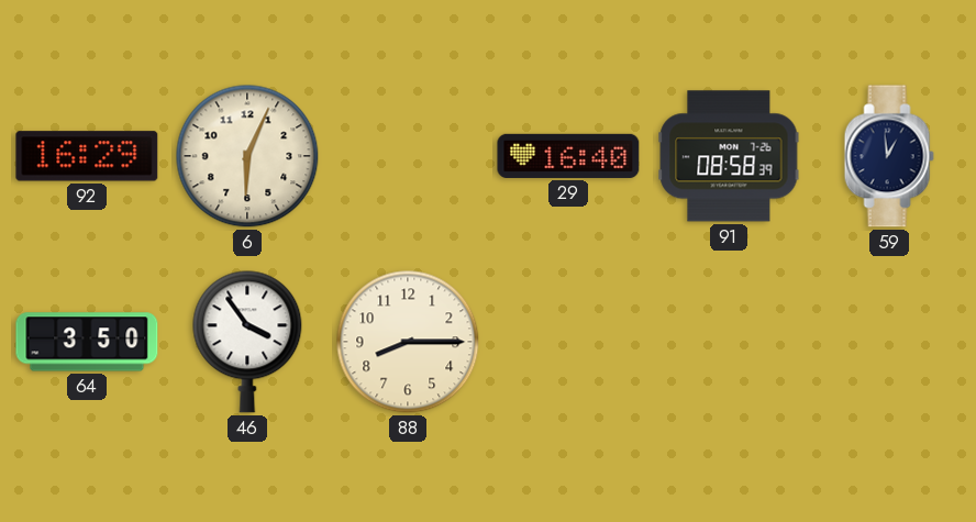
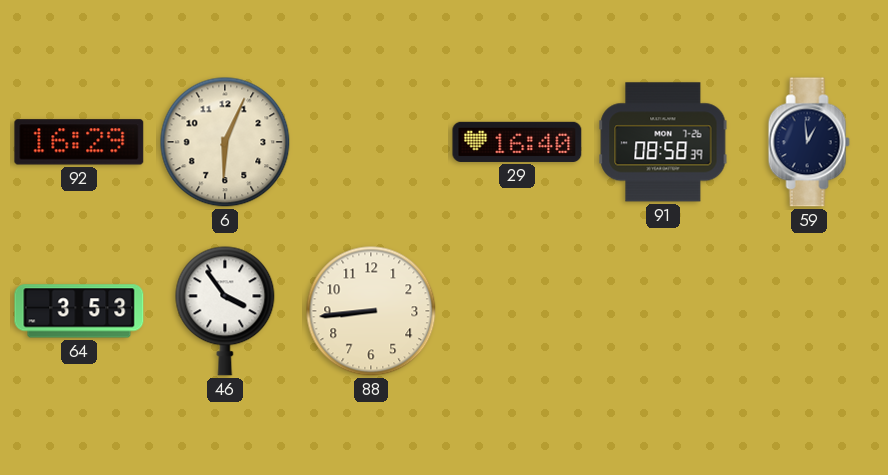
64: 3:50 -> 3:53
88: 8:15 -> 8:44
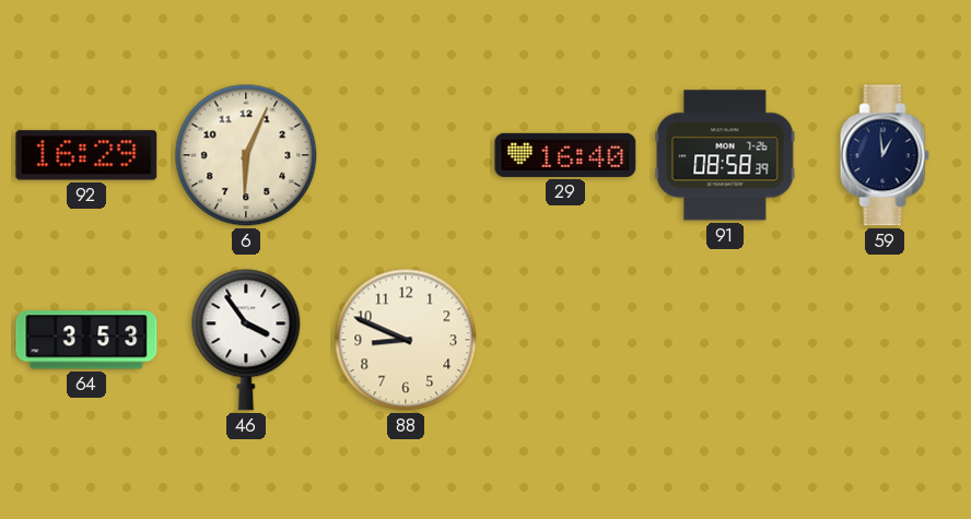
88: 8:44 -> 8:49
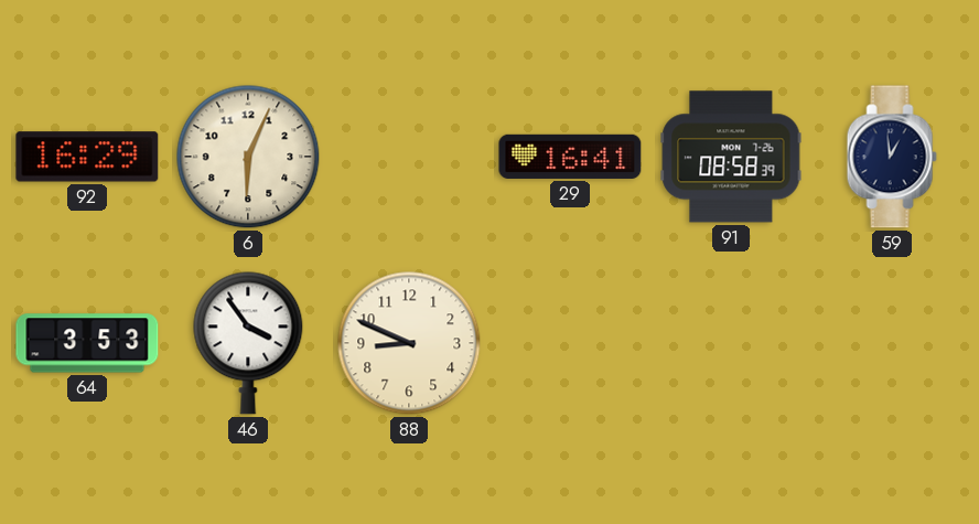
29: 16:40 -> 16:41
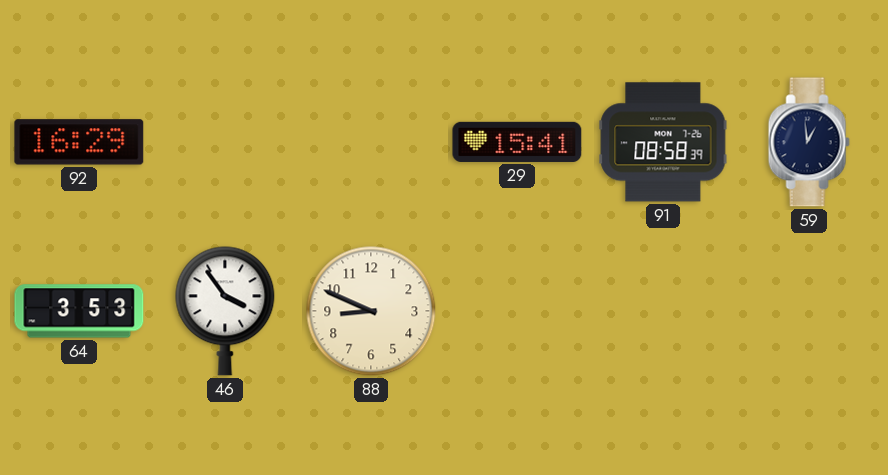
6: 6:04 -> none
29: 16:41 -> 15:41
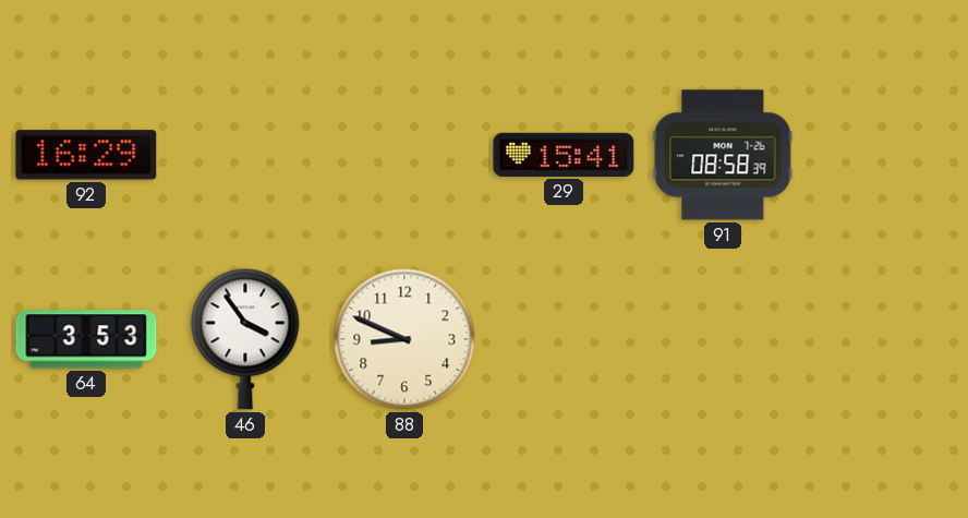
59: 12:59 -> none
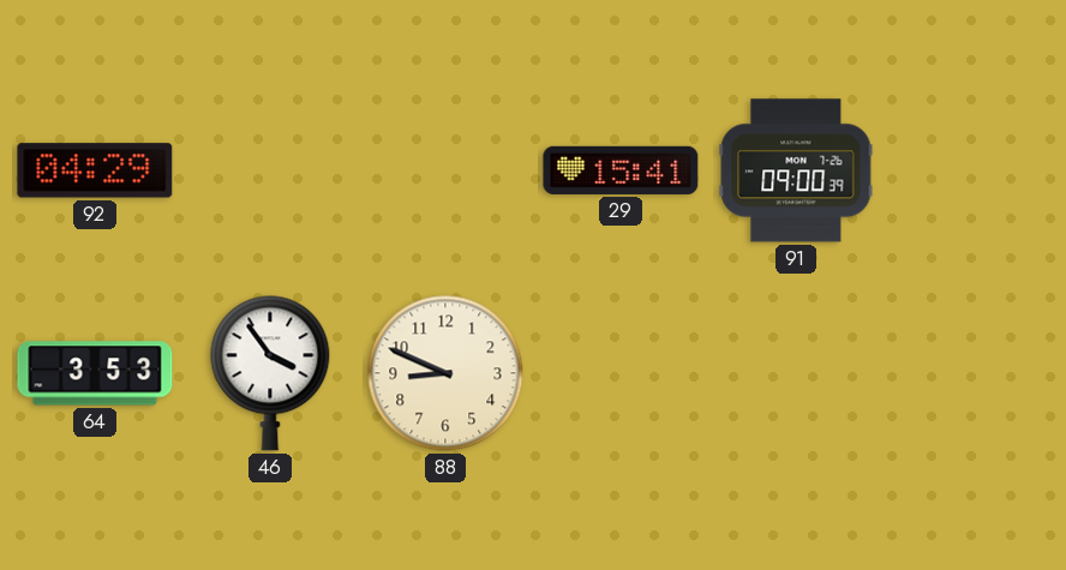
92: 16:29 -> 04:29
91: 08:58 -> 09:00
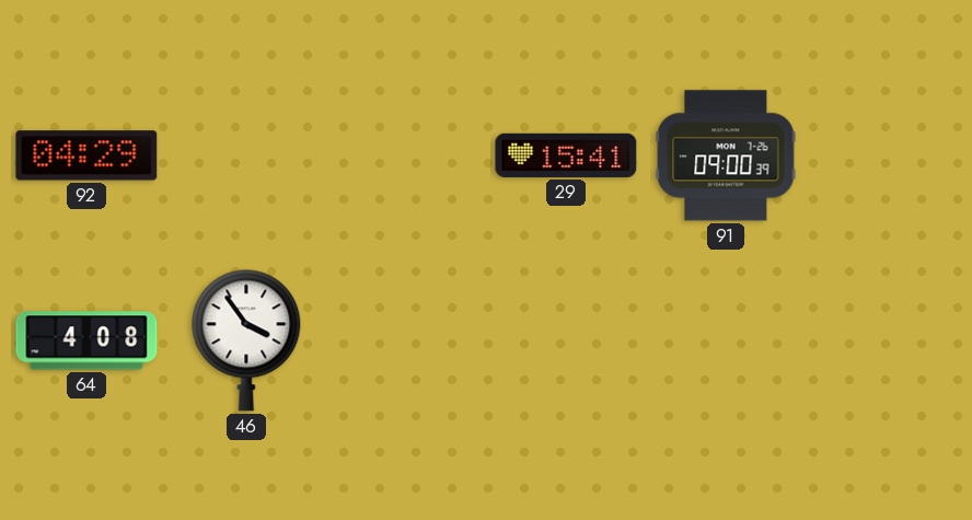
64: 3:53 -> 4:08
88: 8:49 -> none
